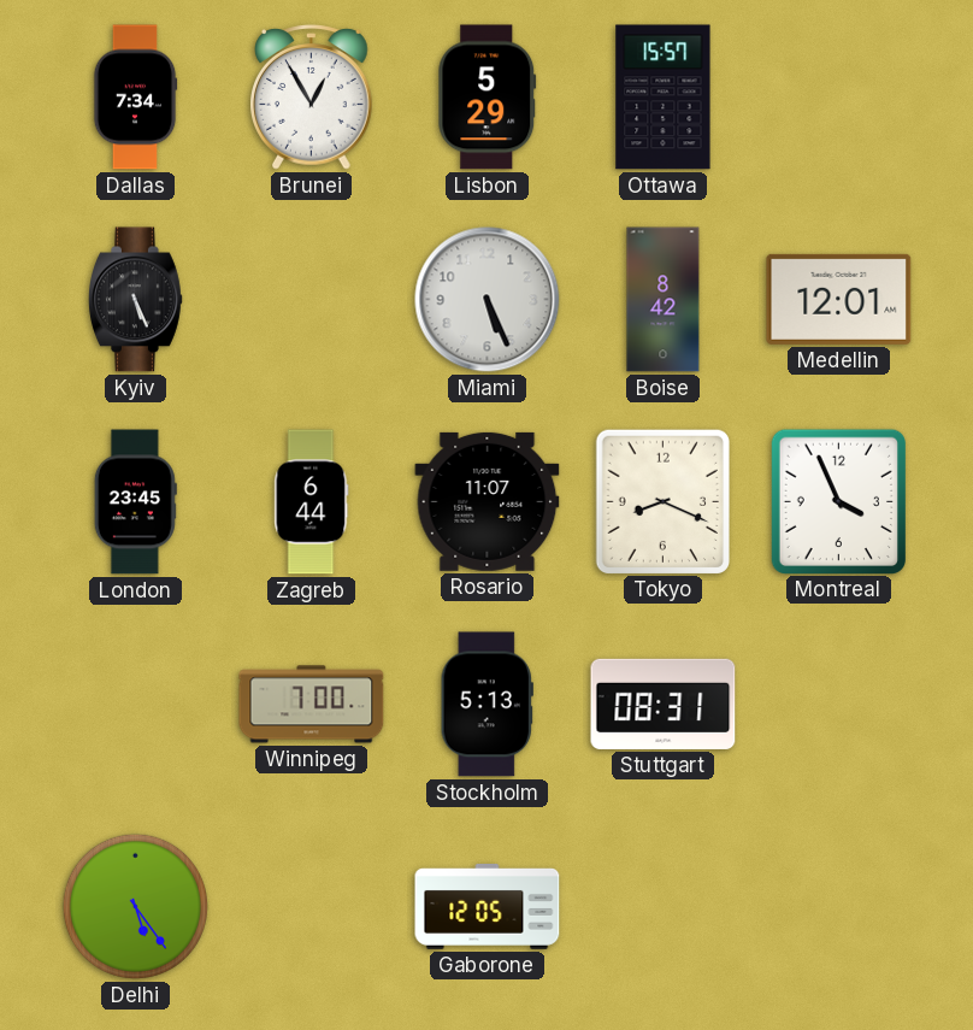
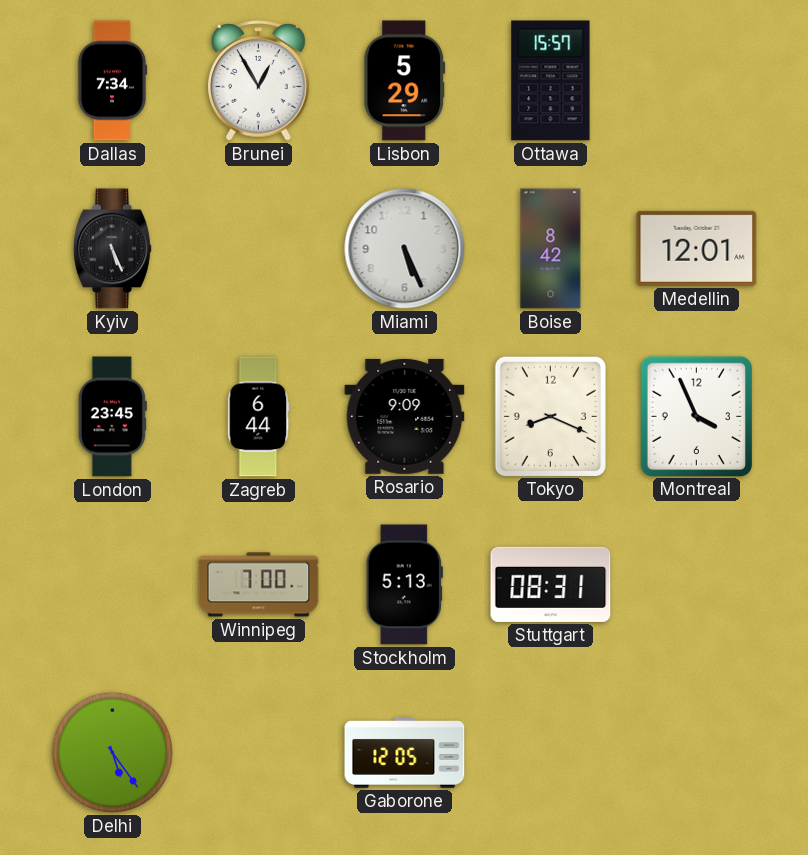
Rosario: 11:07 -> 9:09
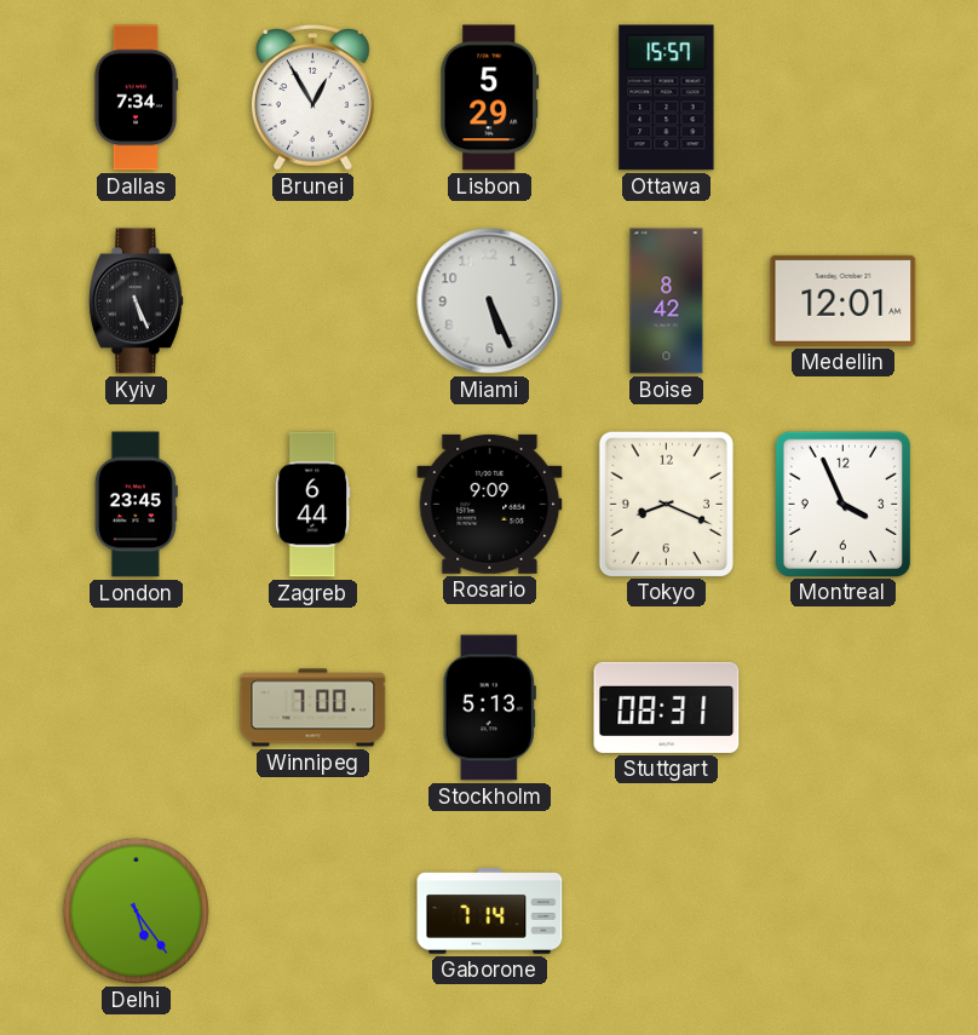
Gaborone: 12:05 -> 7:14
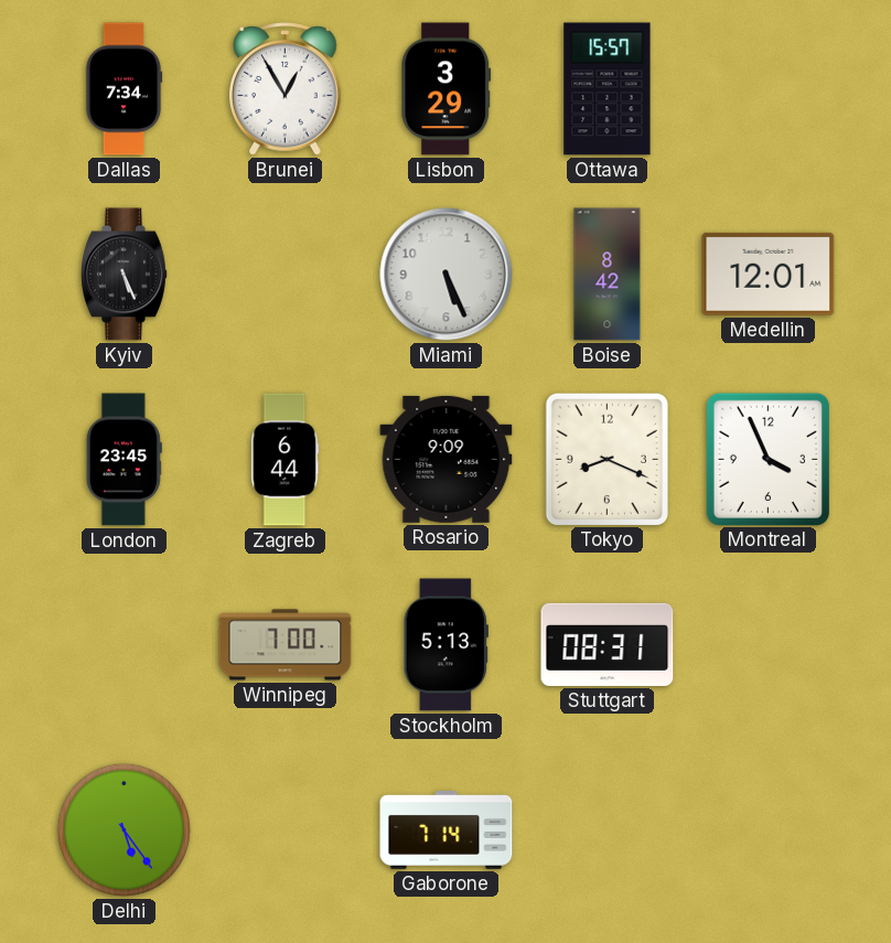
Lisbon: 5:29 -> 3:29
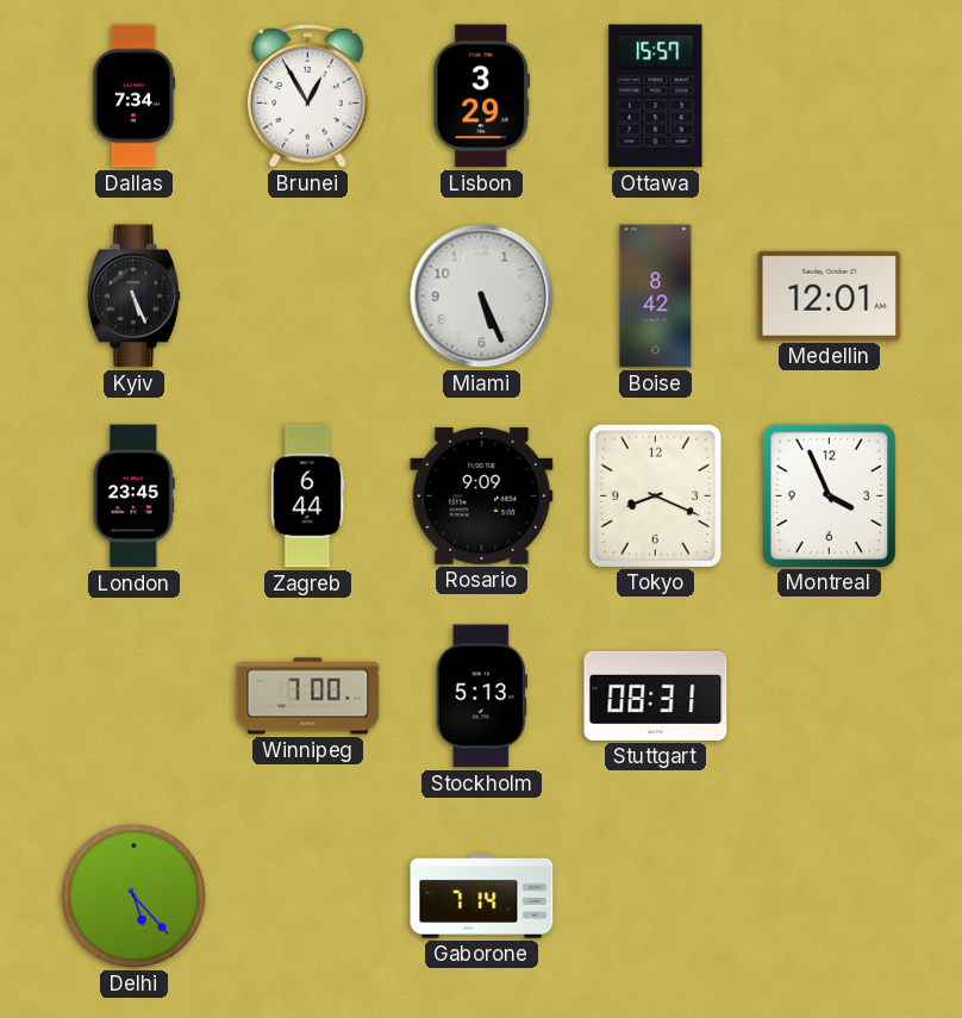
Delhi: 5:24 -> 5:23
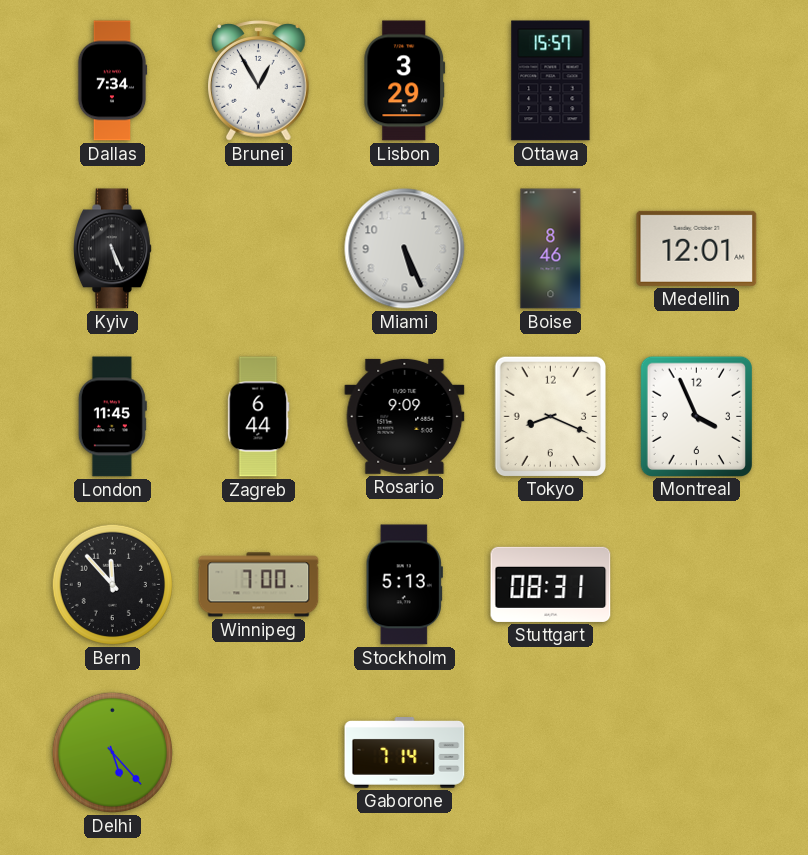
Boise: 8:42 -> 8:46
London: 23:45 -> 11:45
Bern: none -> 11:53
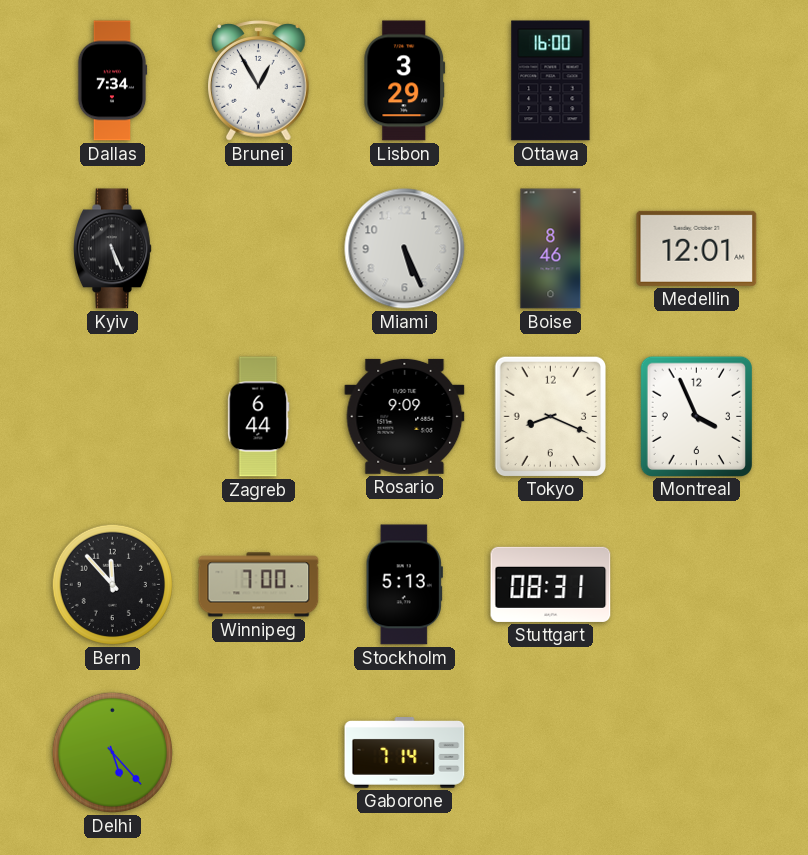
Ottawa: 15:57 -> 16:00
London: 11:45 -> none
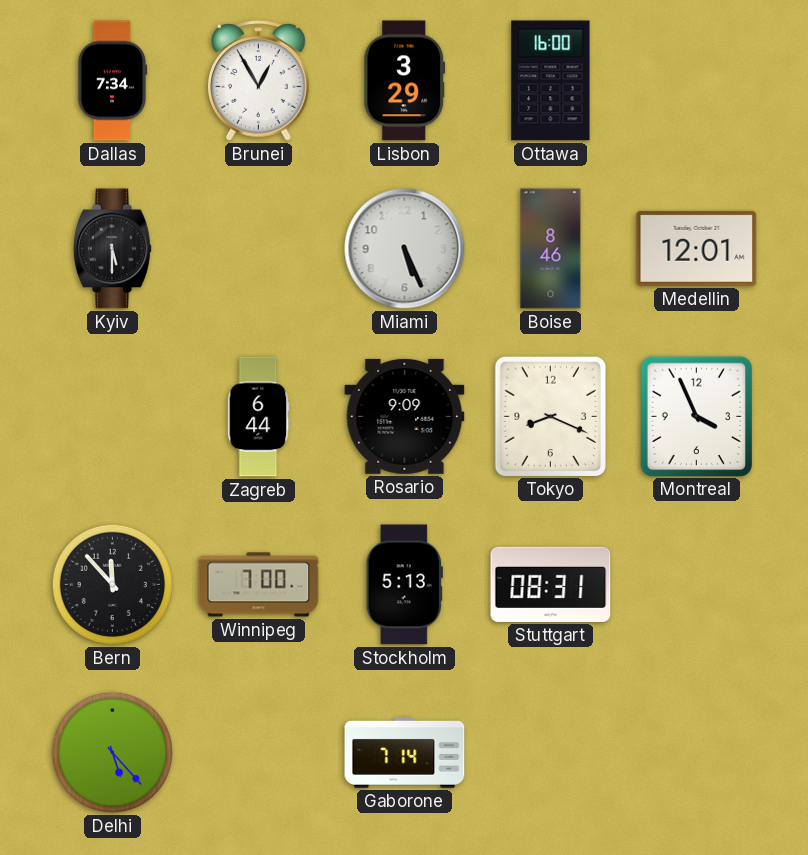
Kyiv: 5:26 -> 5:30
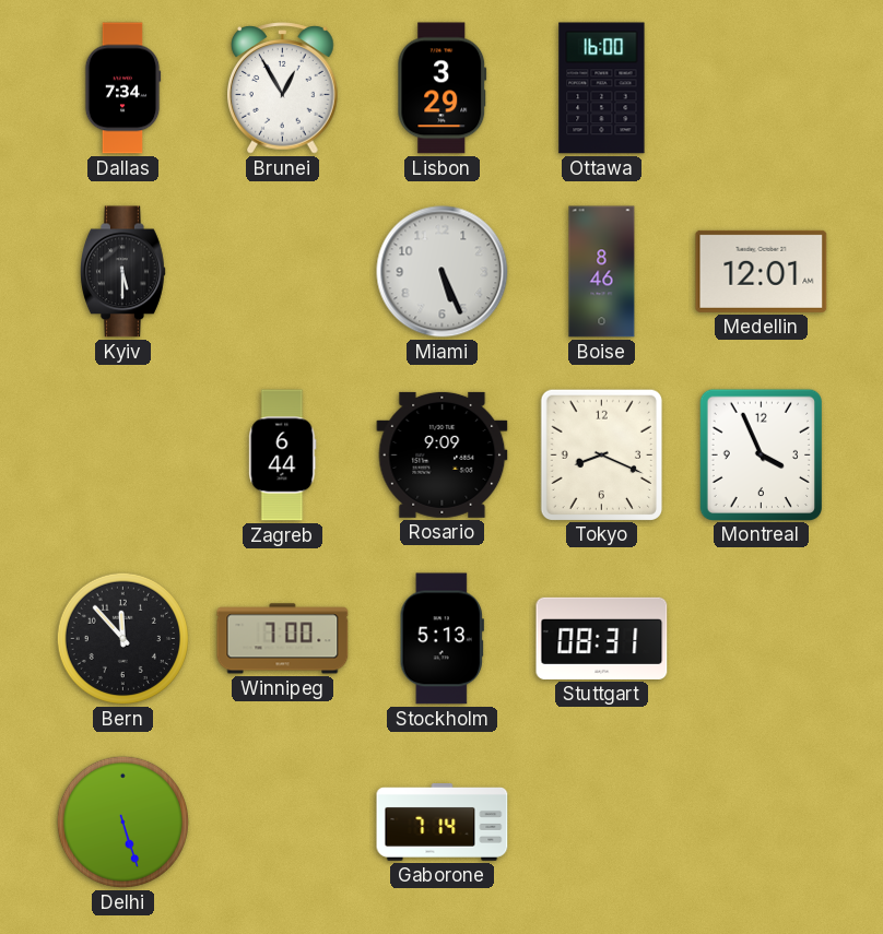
Delhi: 5:23 -> 5:27
